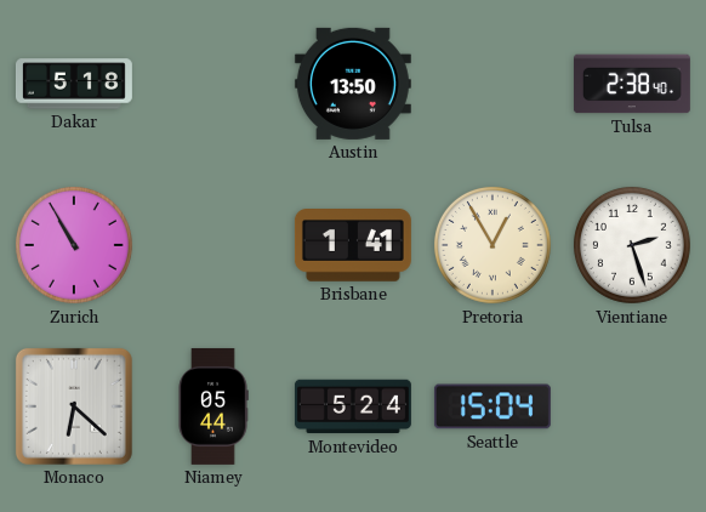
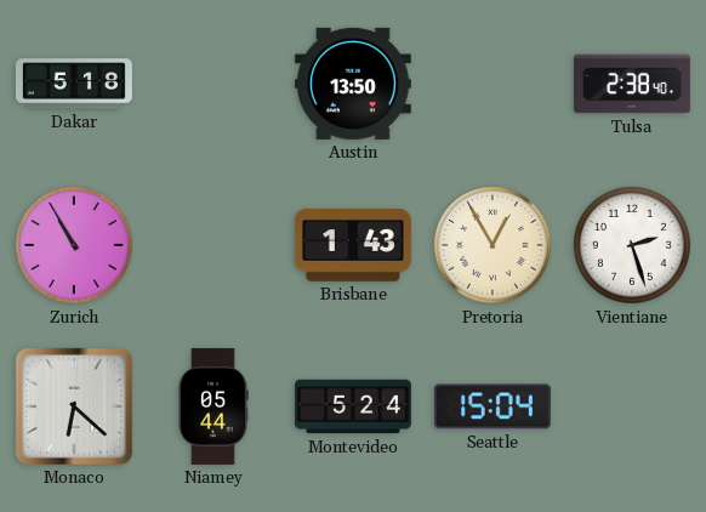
Brisbane: 1:41 -> 1:43
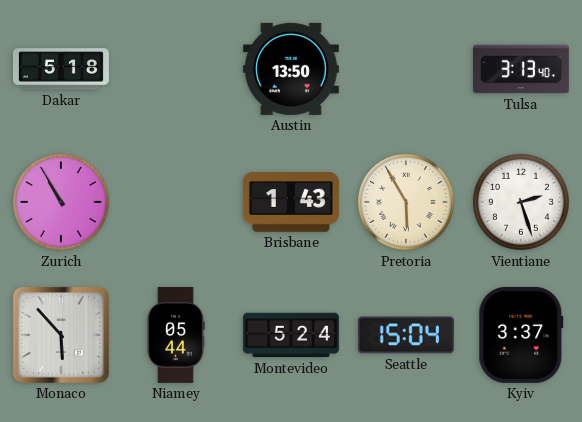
Tulsa: 2:38 -> 3:13
Pretoria: 12:55 -> 5:55
Monaco: 6:22 -> 5:53
Kyiv: none -> 3:37
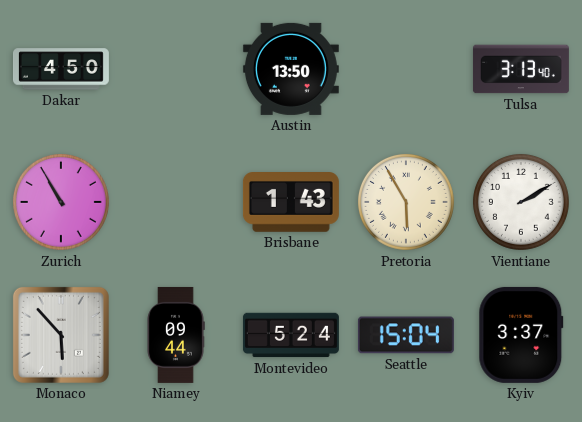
Dakar: 5:18 -> 4:50
Vientiane: 2:27 -> 2:10
Niamey: 05:44 -> 09:44
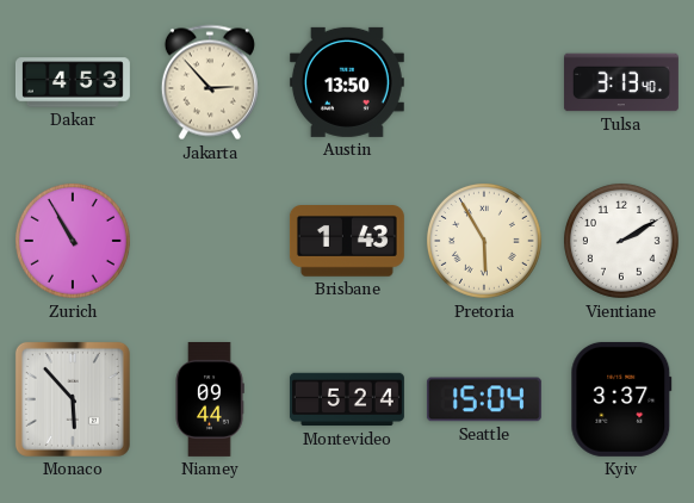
Dakar: 4:50 -> 4:53
Jakarta: none -> 2:53
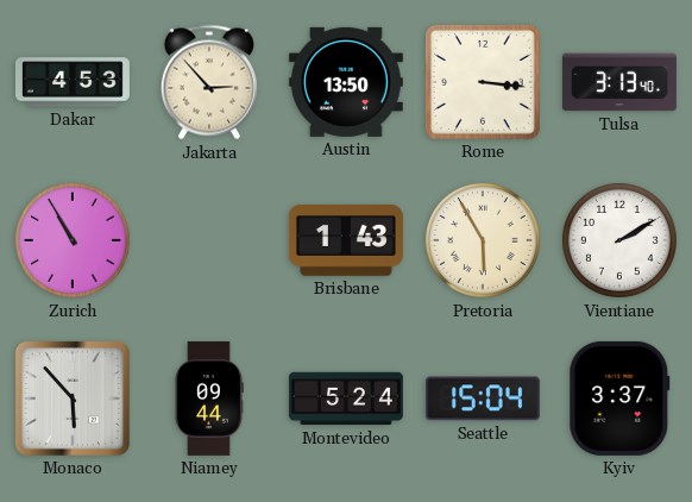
Rome: none -> 3:16
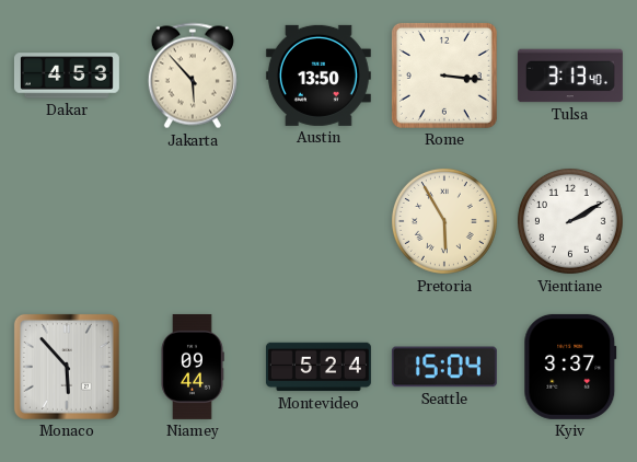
Jakarta: 2:53 -> 5:53
Zurich: 10:55 -> none
Brisbane: 1:43 -> none
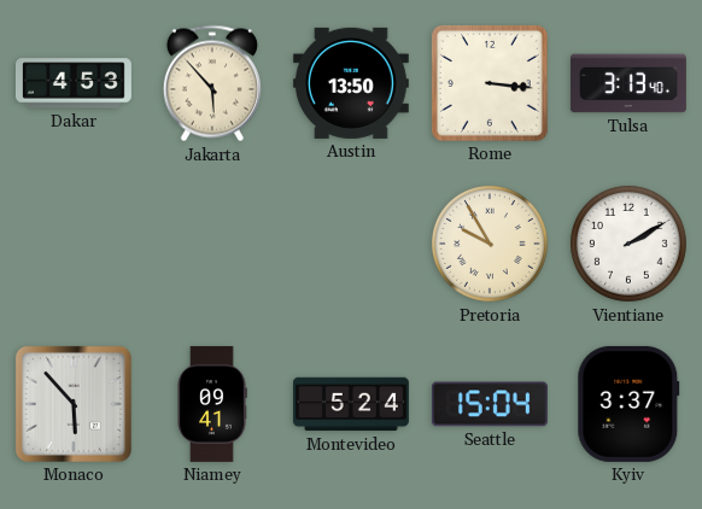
Pretoria: 5:55 -> 9:55
Niamey: 09:44 -> 09:41
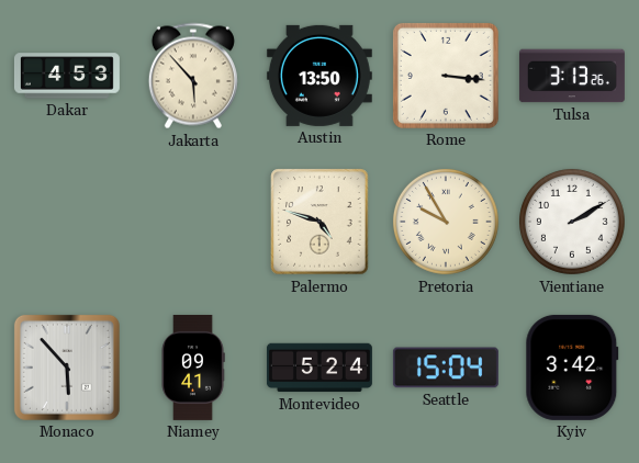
Tulsa: 3:13:40 -> 3:13:26
Palermo: none -> 4:48
Kyiv: 3:37 -> 3:42
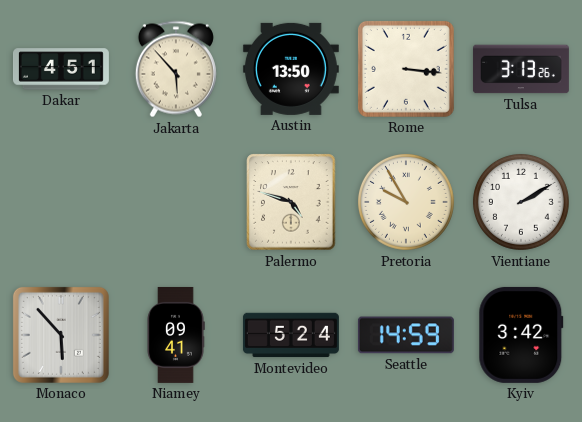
Dakar: 4:53 -> 4:51
Seattle: 15:04 -> 14:59
